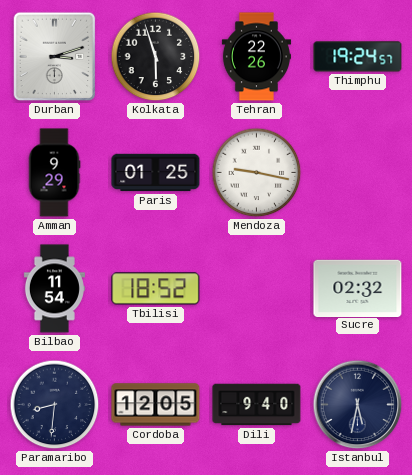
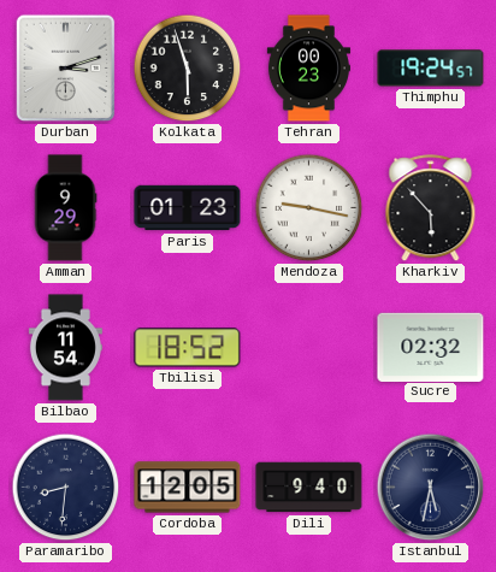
Tehran: 22:26 -> 00:23
Paris: 01:25 -> 01:23
Kharkiv: none -> 5:53
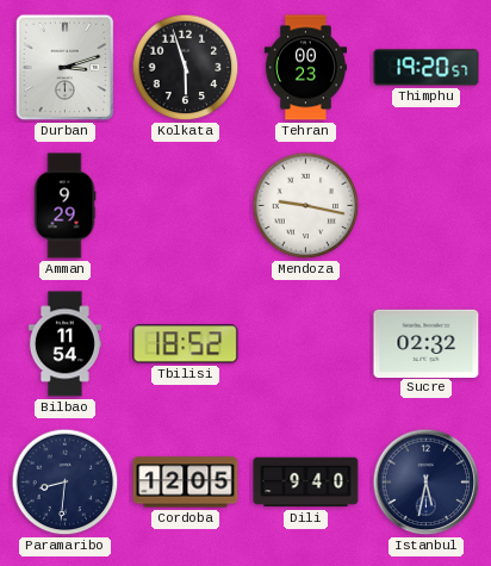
Thimphu: 19:24 -> 19:20
Paris: 01:23 -> none
Kharkiv: 5:53 -> none
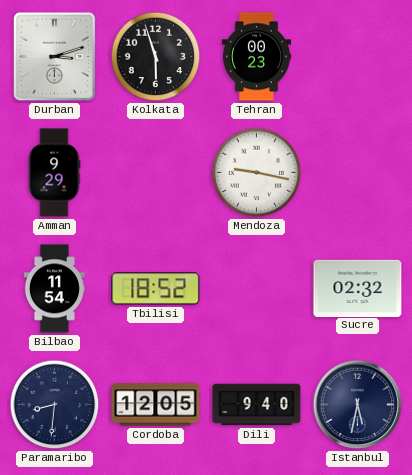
Thimphu: 19:20 -> none
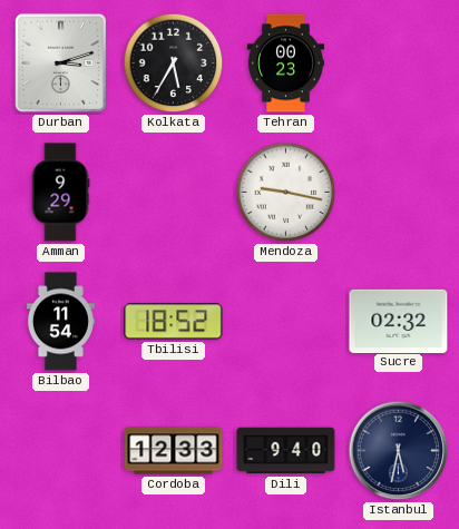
Kolkata: 5:57 -> 5:35
Paramaribo: 8:31 -> none
Cordoba: 12:05 -> 12:33
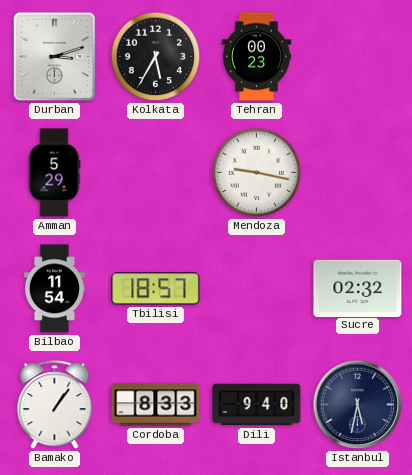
Amman: 9:29 -> 5:29
Tbilisi: 18:52 -> 18:57
Bamako: none -> 1:06
Cordoba: 12:33 -> 8:33
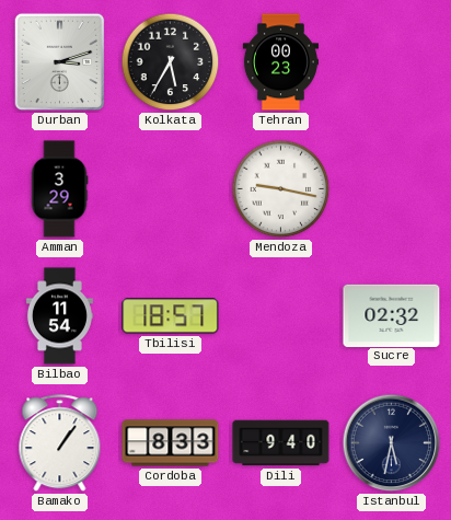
Amman: 5:29 -> 3:29
